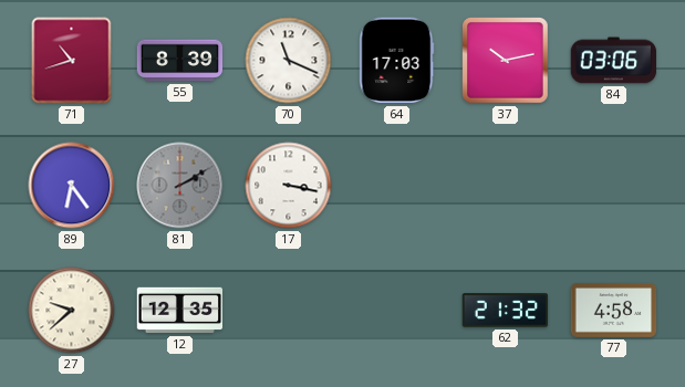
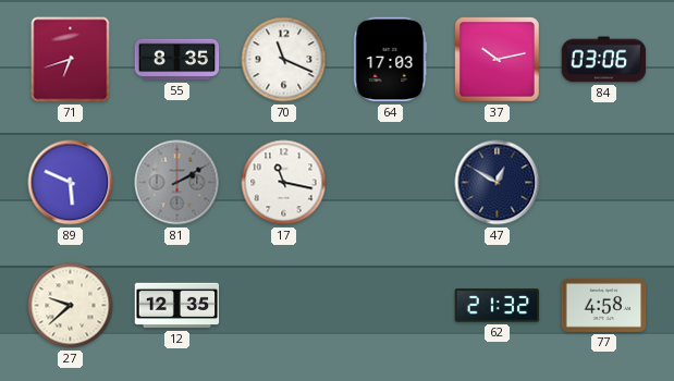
71: 10:42 -> 6:42
55: 8:39 -> 8:35
89: 6:24 -> 5:49
17: 3:17 -> 11:17
47: none -> 12:50
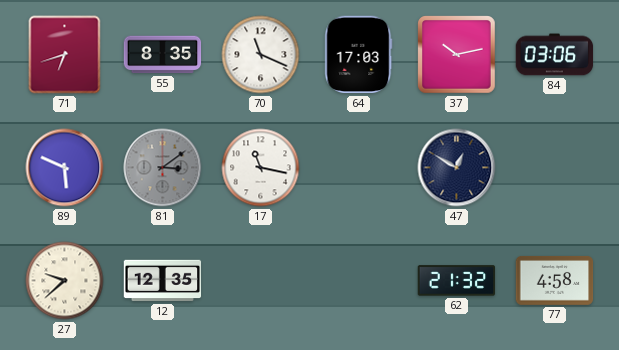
81: 2:10 -> 3:09
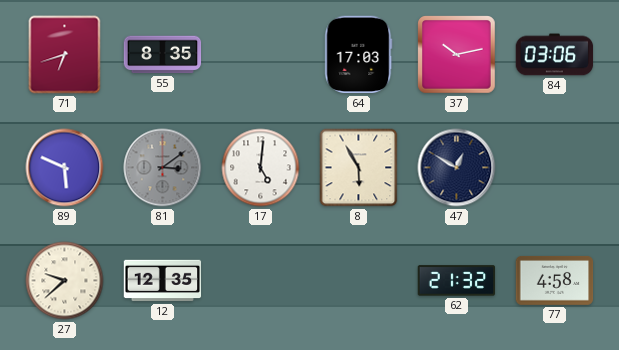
70: 11:19 -> none
17: 11:17 -> 5:01
8: none -> 5:55
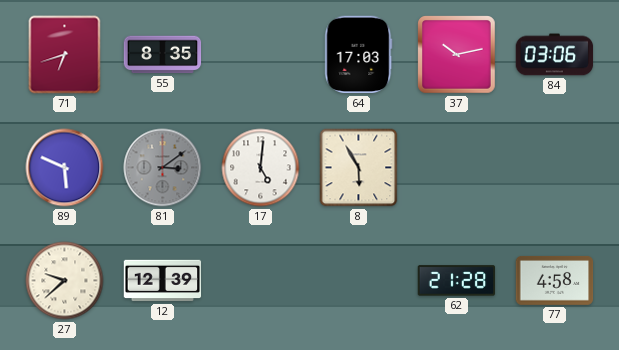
47: 12:50 -> none
12: 12:35 -> 12:39
62: 21:32 -> 21:28
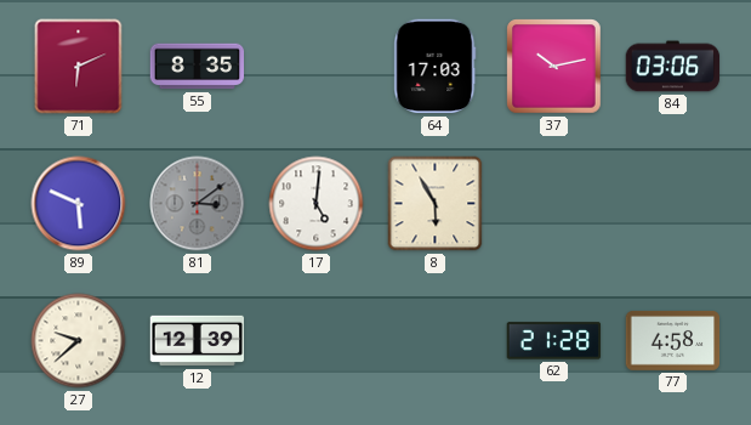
71: 6:42 -> 6:11
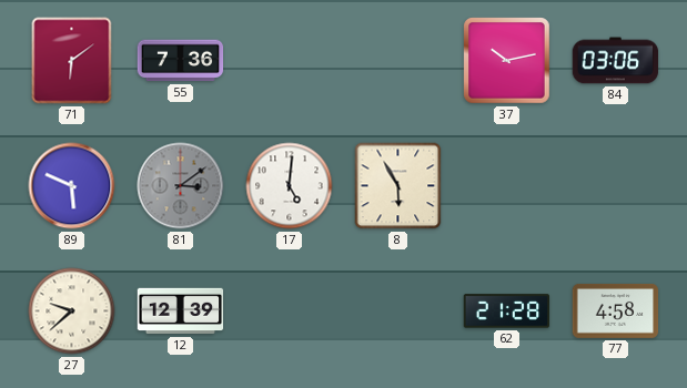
71: 6:11 -> 6:09
55: 8:35 -> 7:36
64: 17:03 -> none
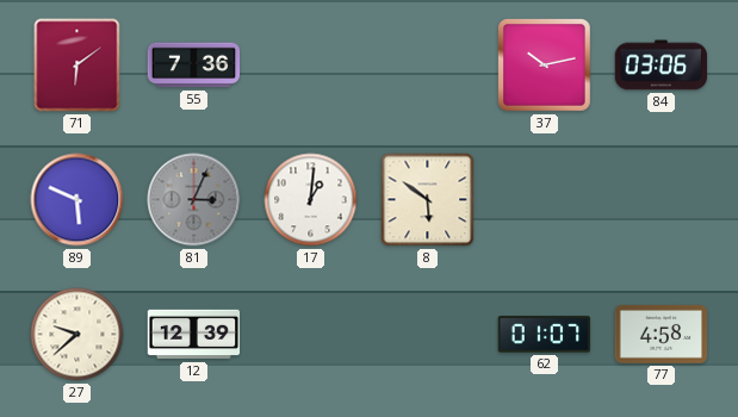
81: 3:09 -> 3:04
17: 5:01 -> 1:01
8: 5:55 -> 5:51
62: 21:28 -> 01:07
